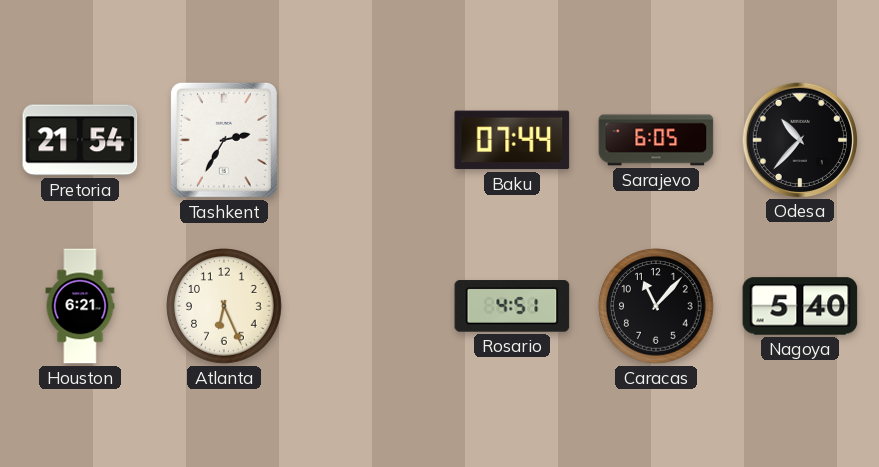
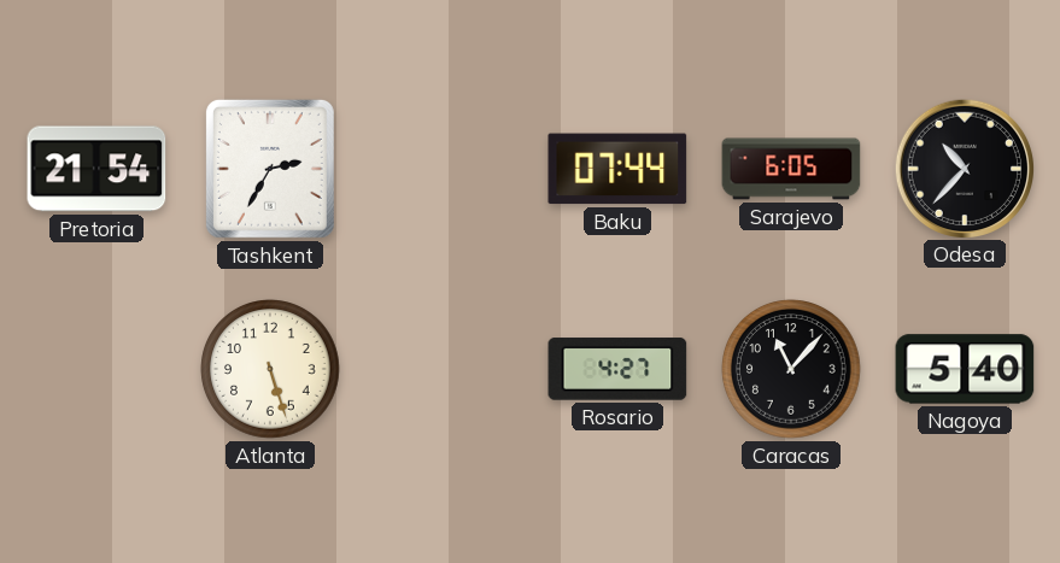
Houston: 6:21 -> none
Atlanta: 6:26 -> 5:27
Rosario: 4:51 -> 4:27
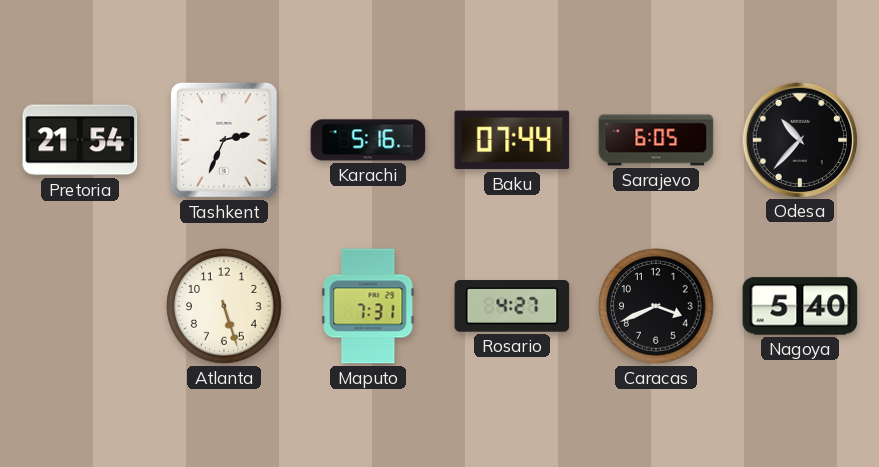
Tashkent: 2:35 -> 2:34
Karachi: none -> 5:16
Maputo: none -> 7:31
Caracas: 11:07 -> 3:41
